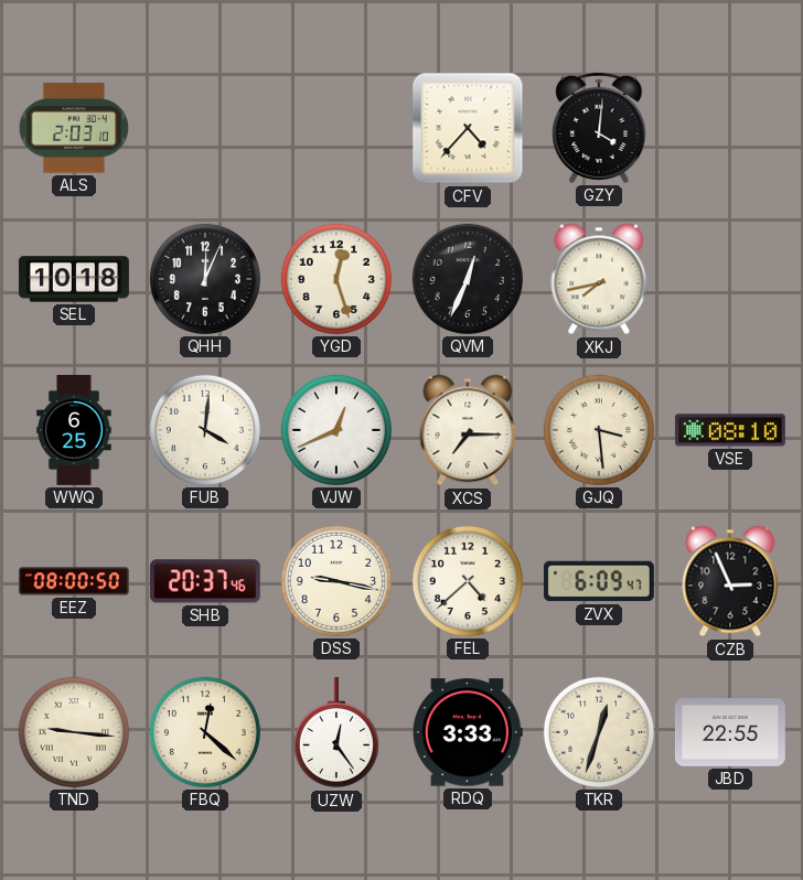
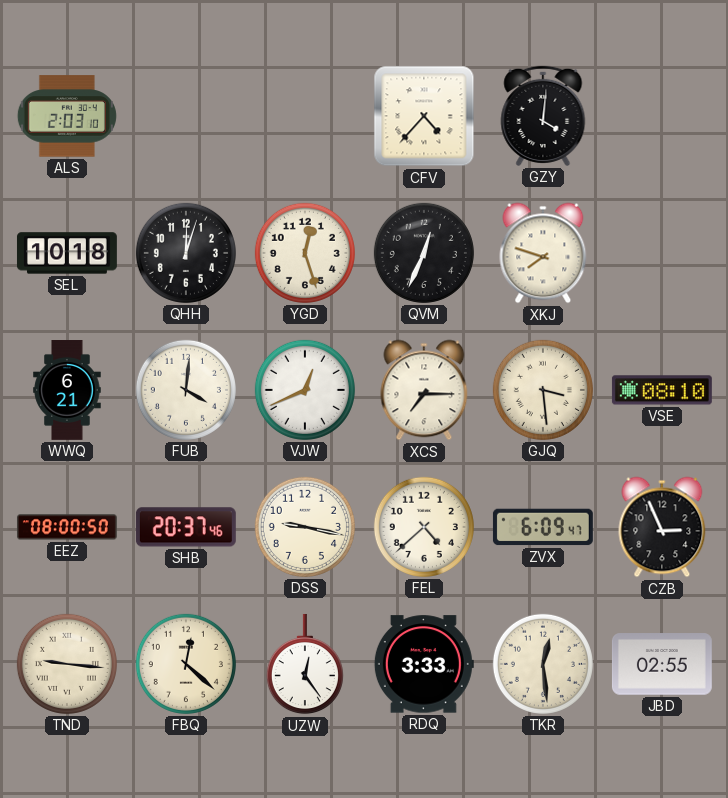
QHH: 12:04 -> 12:03
XKJ: 7:43 -> 7:48
WWQ: 6:25 -> 6:21
TKR: 12:33 -> 12:29
JBD: 22:55 -> 02:55
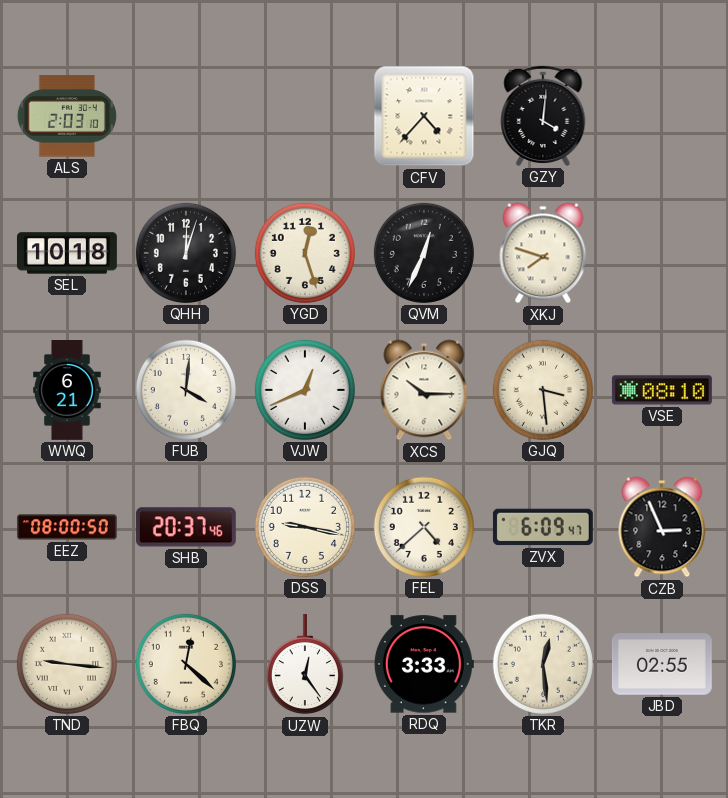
XCS: 7:15 -> 10:15
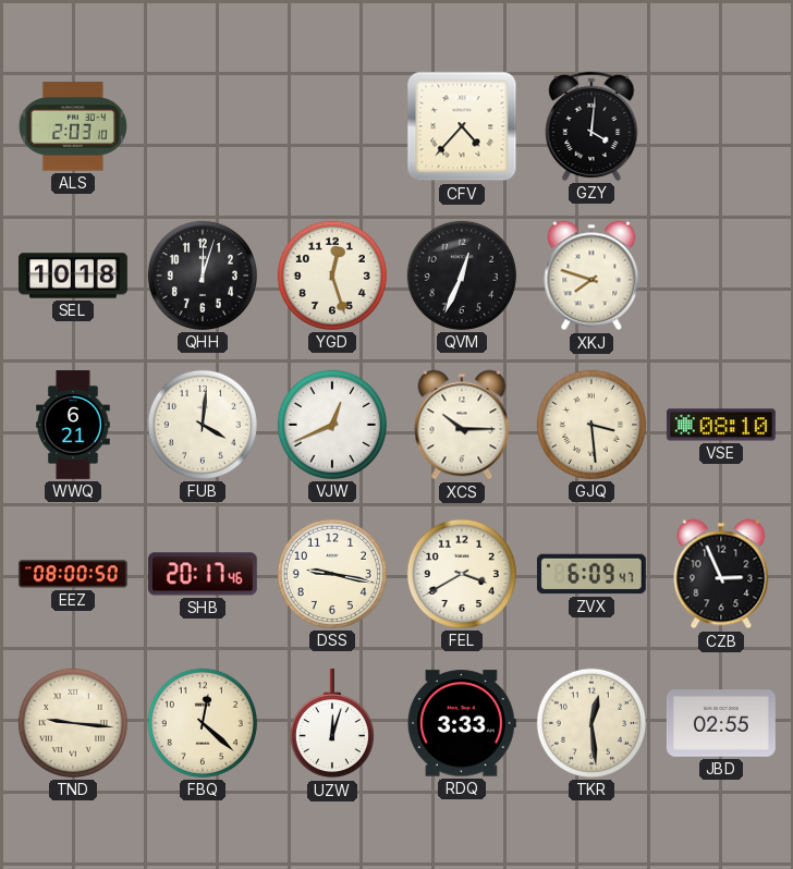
SHB: 20:37 -> 20:17
FEL: 4:38 -> 3:40
UZW: 12:24 -> 12:03
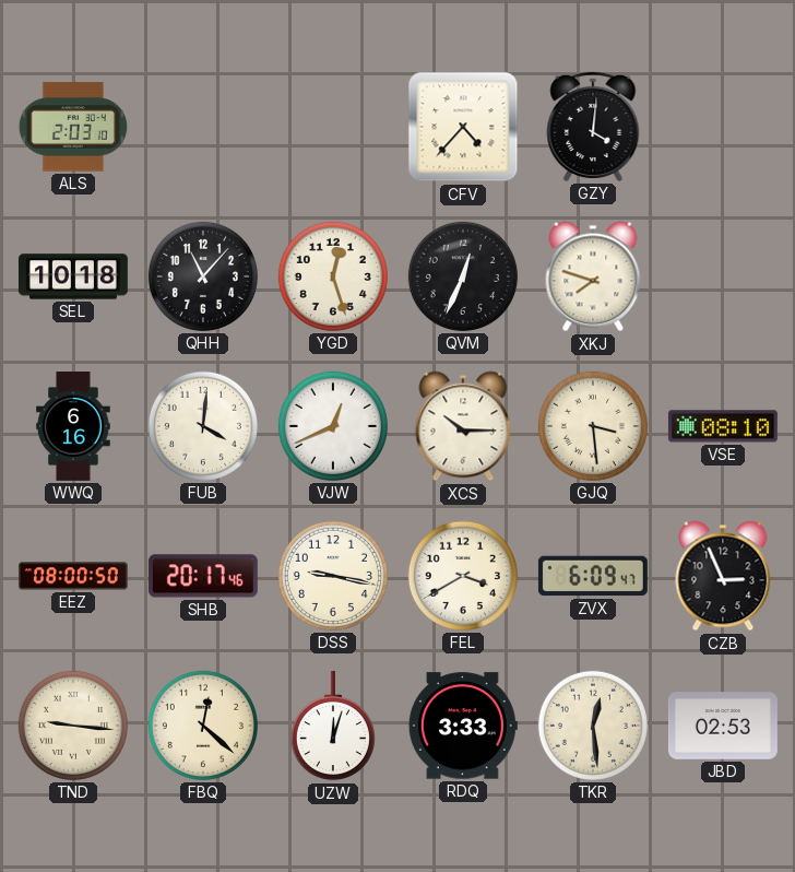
QHH: 12:03 -> 11:07
WWQ: 6:21 -> 6:16
JBD: 02:55 -> 02:53
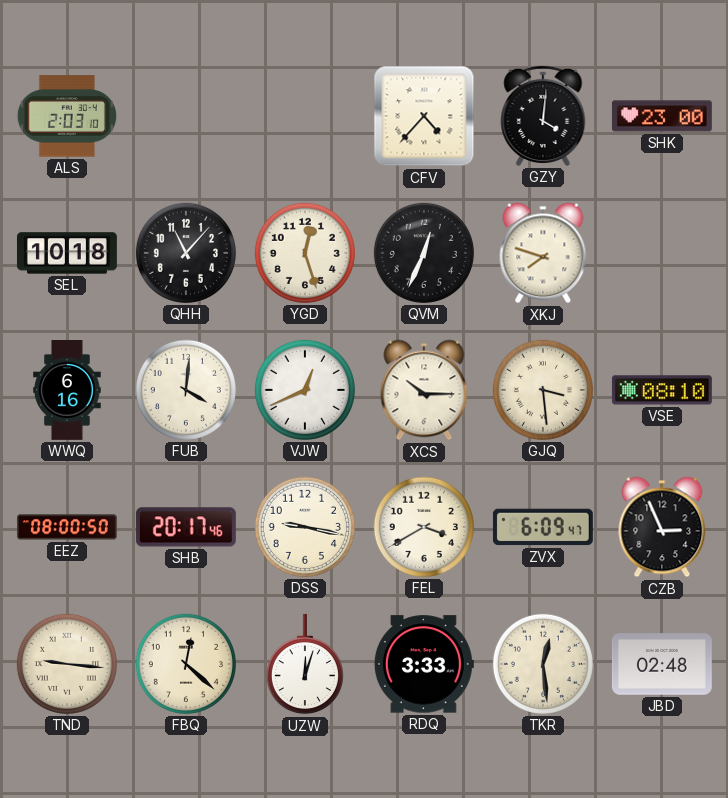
SHK: none -> 23:00
JBD: 02:53 -> 02:48
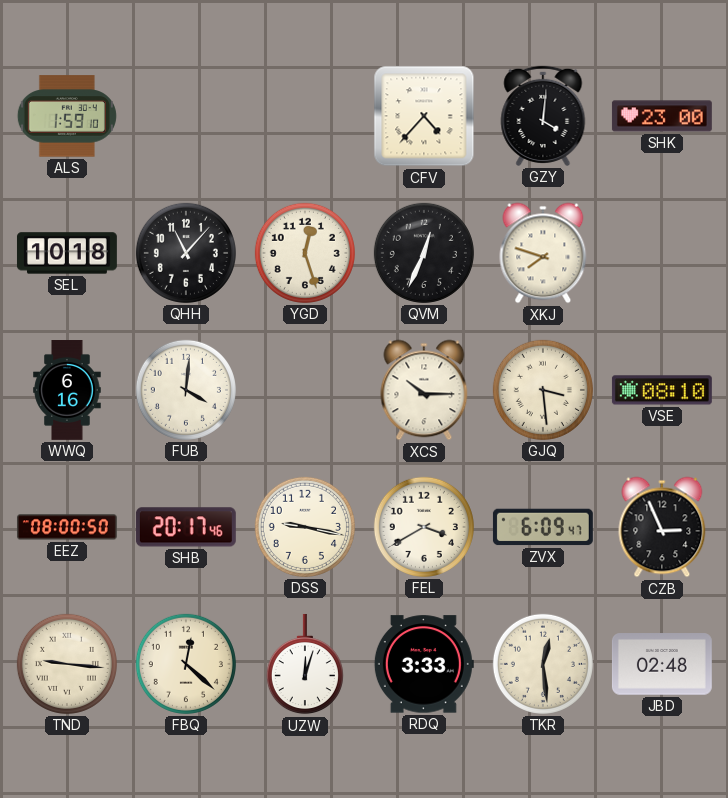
ALS: 2:03 -> 1:59
VJW: 12:41 -> none
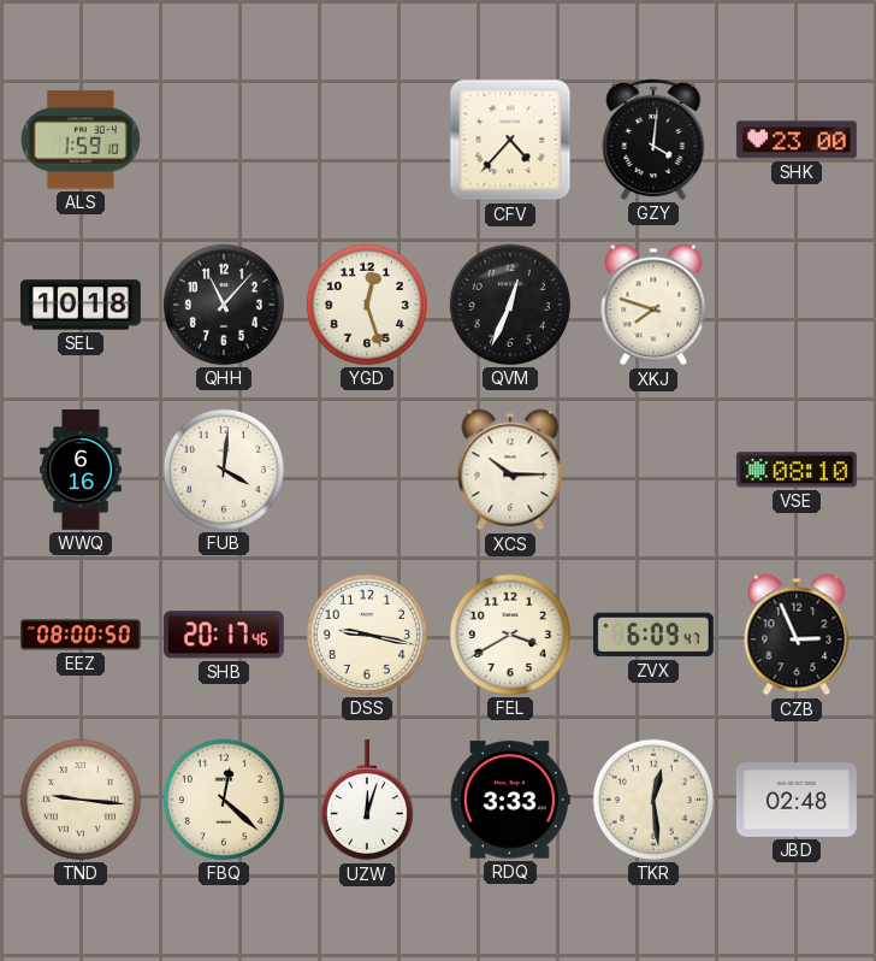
GJQ: 3:29 -> none
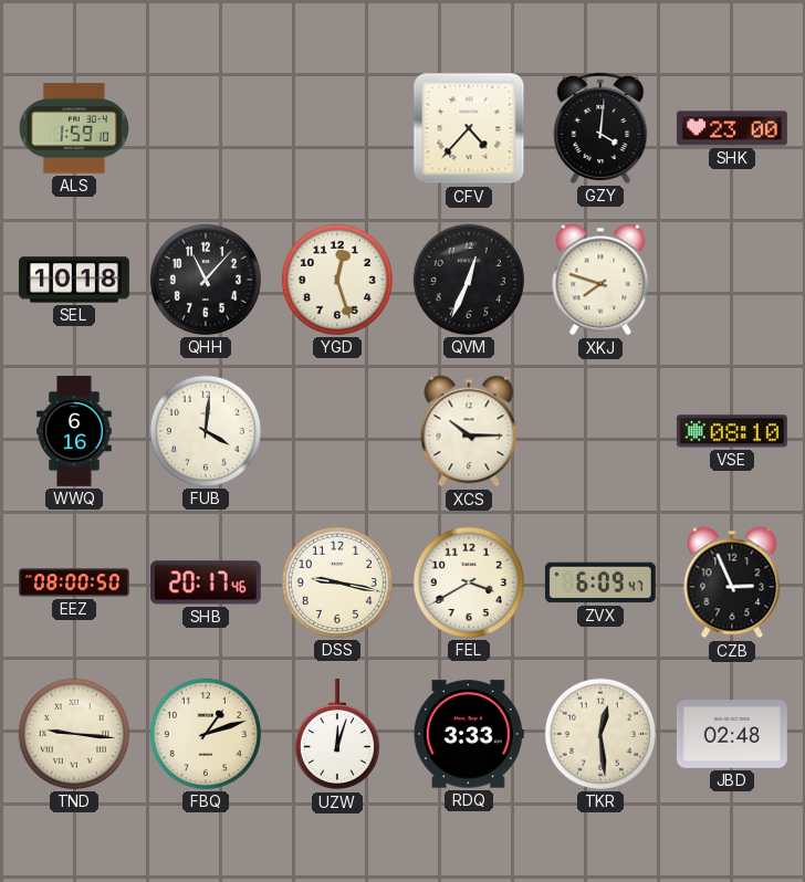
FBQ: 12:22 -> 1:12
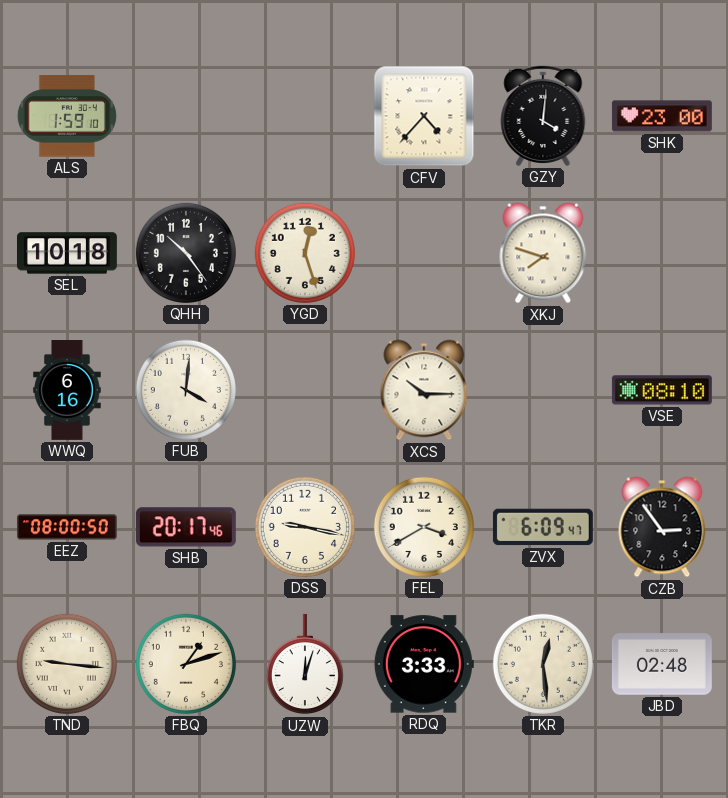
QHH: 11:07 -> 10:24
QVM: 12:34 -> none
CZB: 2:56 -> 2:54
